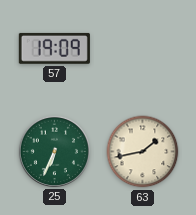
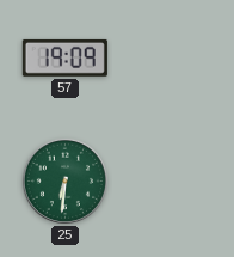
25: 6:34 -> 6:31
63: 1:43 -> none
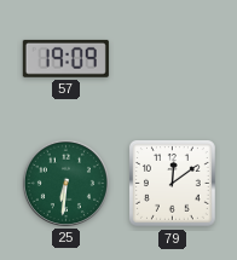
79: none -> 12:09
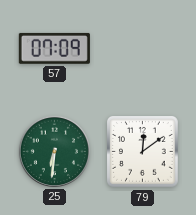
57: 19:09 -> 07:09
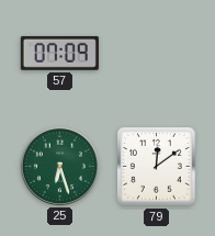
25: 6:31 -> 6:27
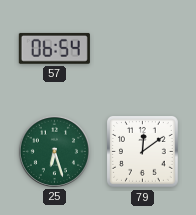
57: 07:09 -> 06:54
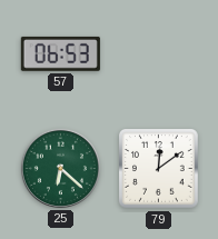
57: 06:54 -> 06:53
25: 6:27 -> 6:22
